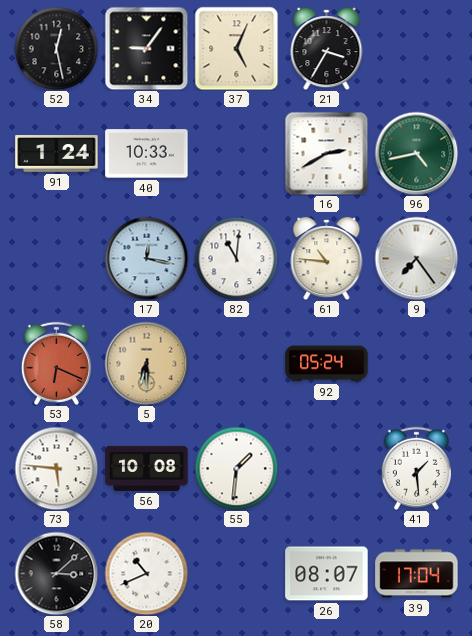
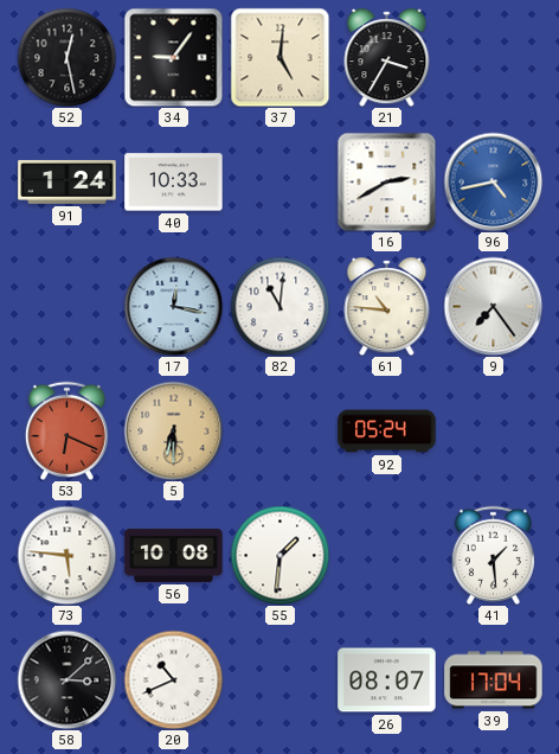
37: 5:04 -> 5:01
96 dial: green -> blue
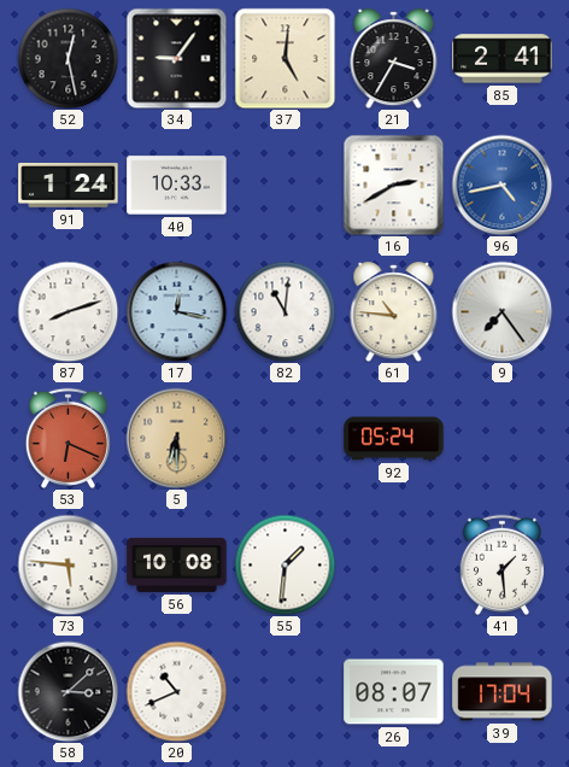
85: none -> 2:41
87: none -> 8:12
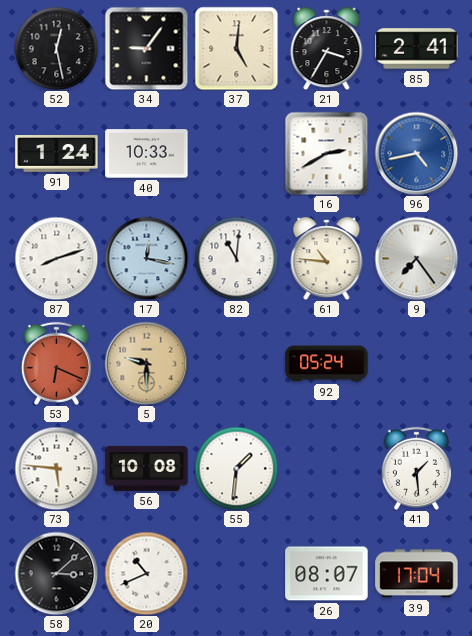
5: 6:30 -> 9:30
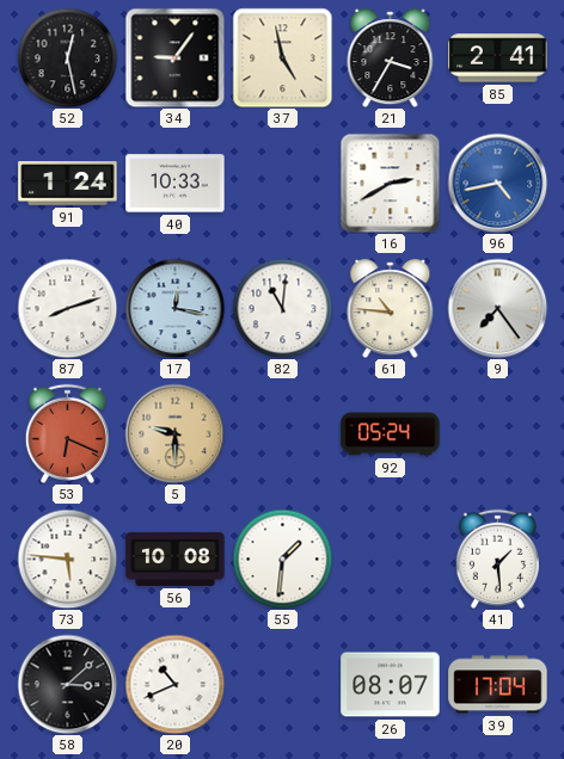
37: 5:01 -> 4:58
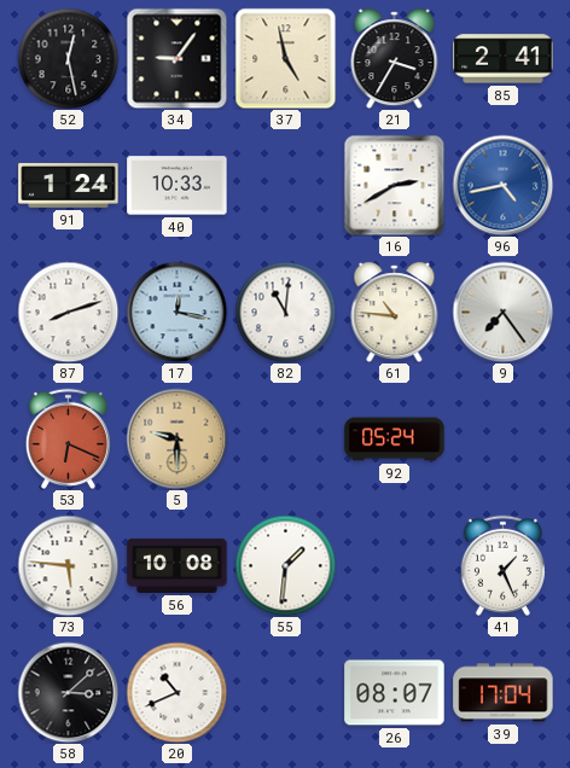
41: 1:29 -> 1:26
